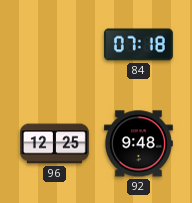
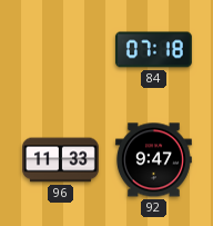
96: 12:25 -> 11:33
92: 9:48 -> 9:47
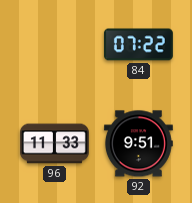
84: 07:18 -> 07:22
92: 9:47 -> 9:51
